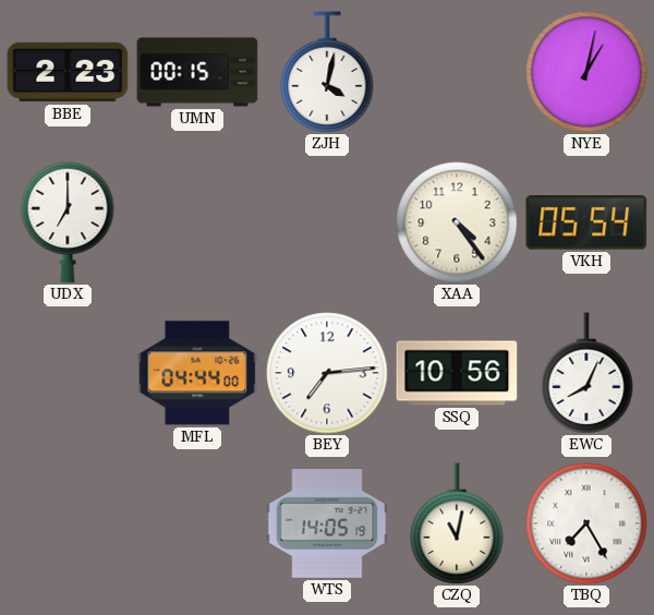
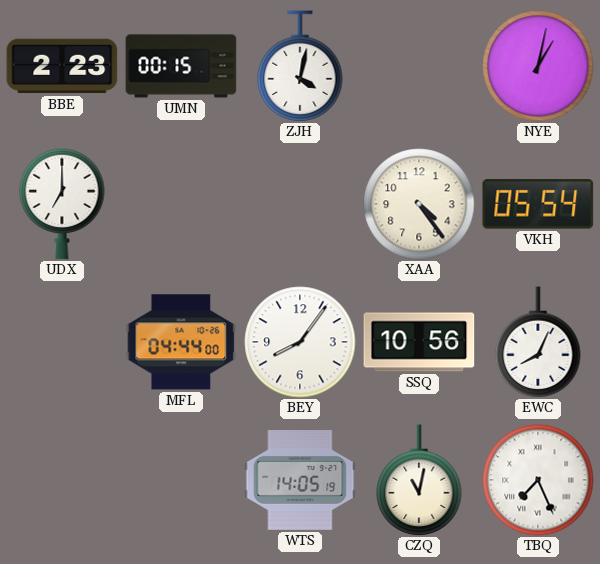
BEY: 7:14 -> 8:06
TBQ: 7:25 -> 7:26
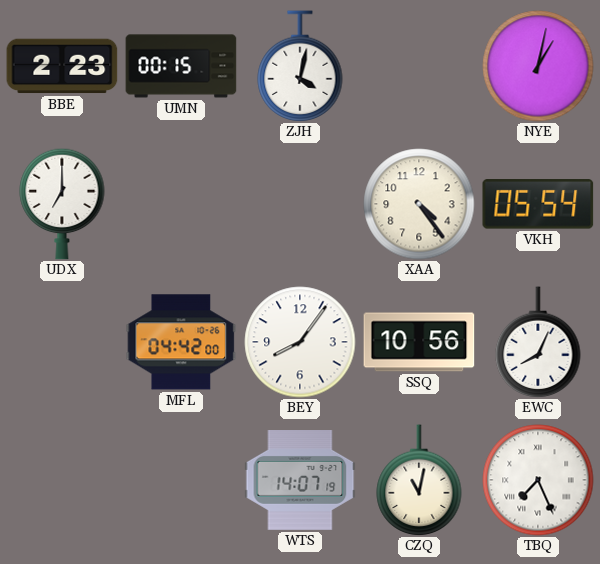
MFL: 04:44 -> 04:42
WTS: 14:05 -> 14:07
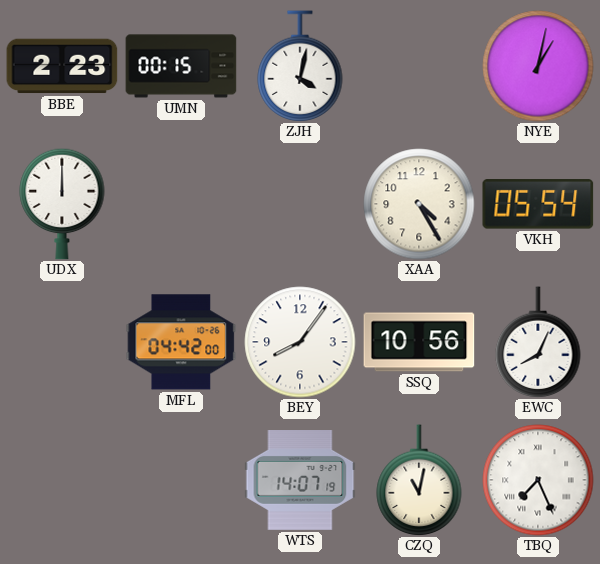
UDX: 7:00 -> 12:00
XAA: 4:24 -> 4:25
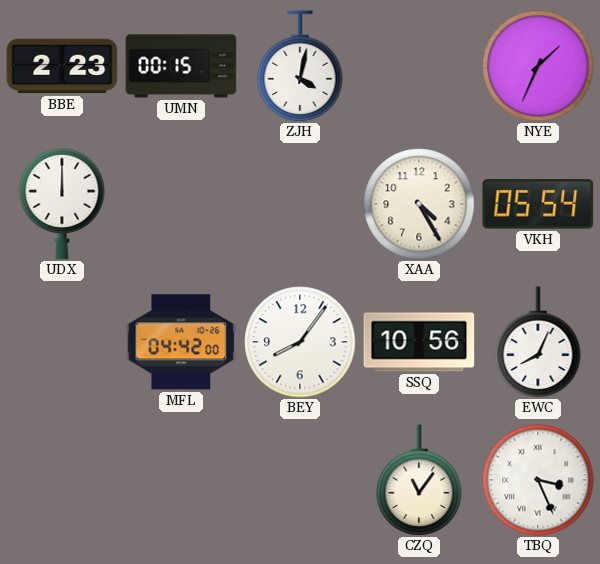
NYE: 1:02 -> 1:34
WTS: 14:07 -> none
CZQ: 11:02 -> 11:06
TBQ: 7:26 -> 3:26
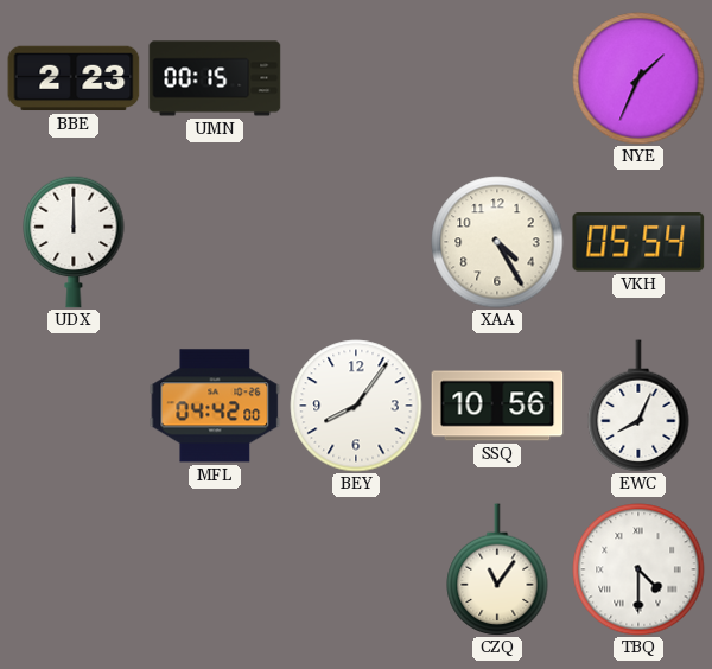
ZJH: 4:02 -> none
TBQ: 3:26 -> 4:30
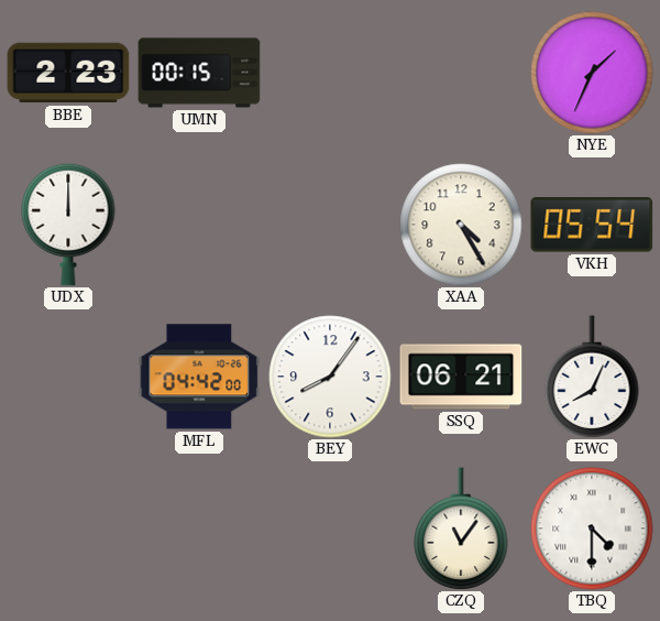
SSQ: 10:56 -> 06:21
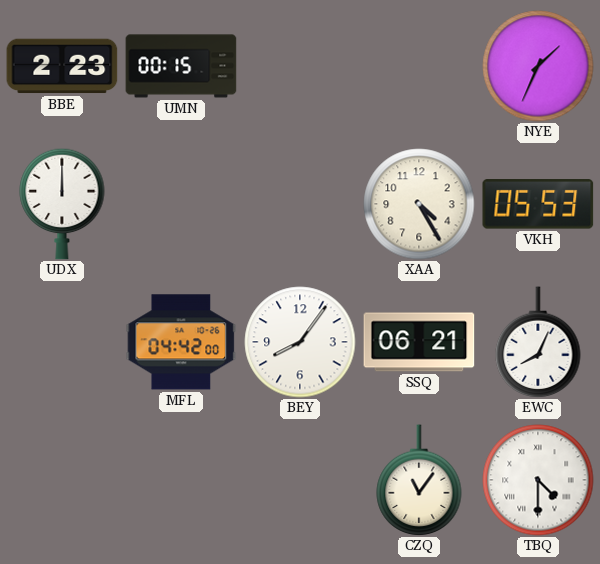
VKH: 05:54 -> 05:53
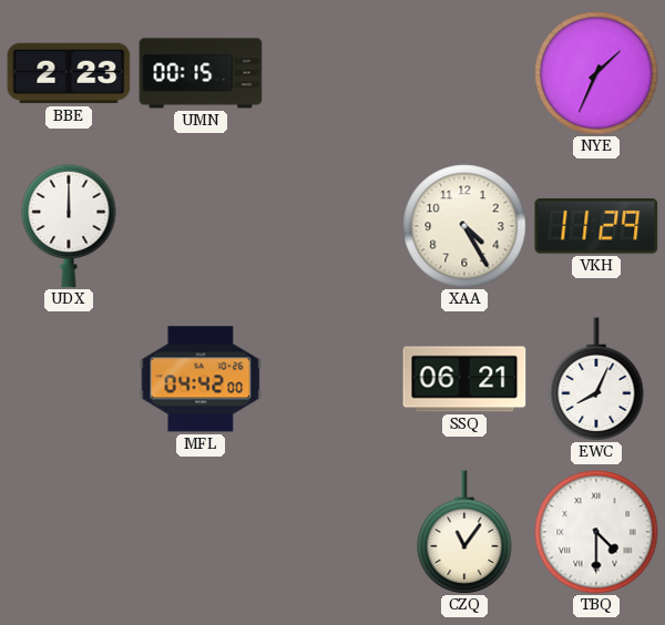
VKH: 05:53 -> 11:29
BEY: 8:06 -> none
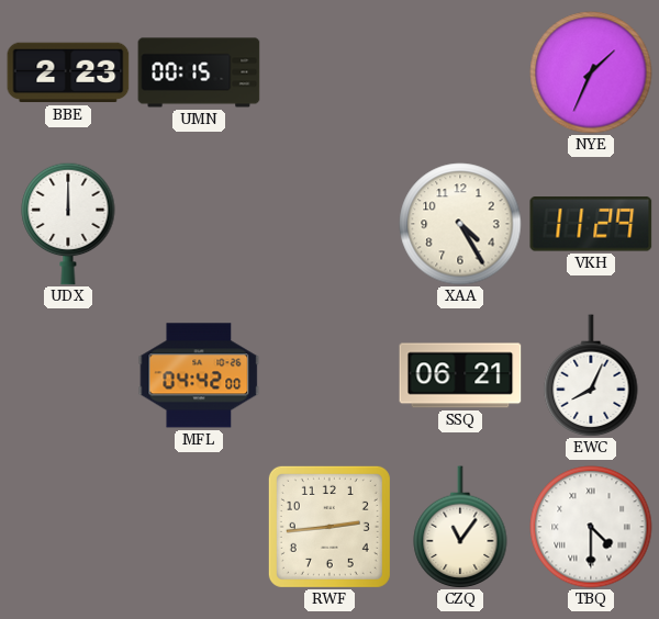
RWF: none -> 2:44
